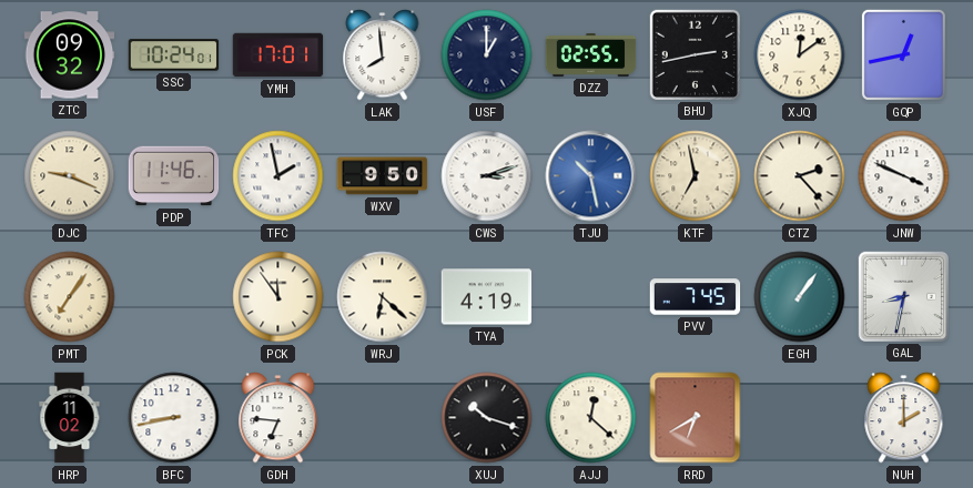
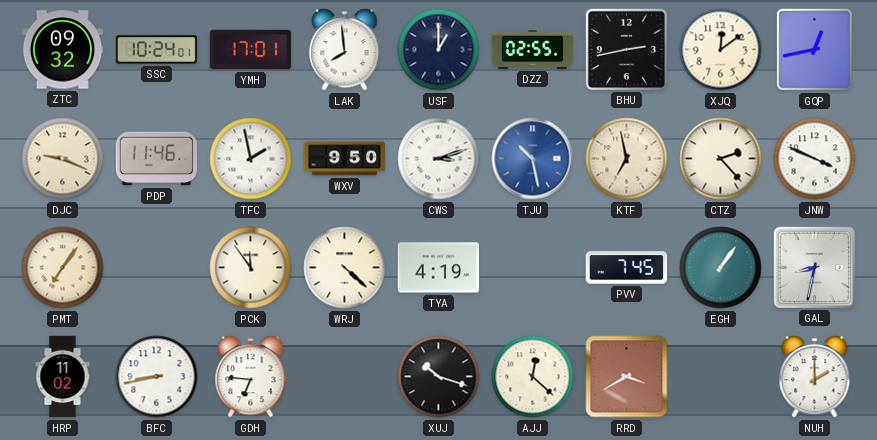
WRJ: 6:22 -> 4:22
RRD: 6:40 -> 3:40
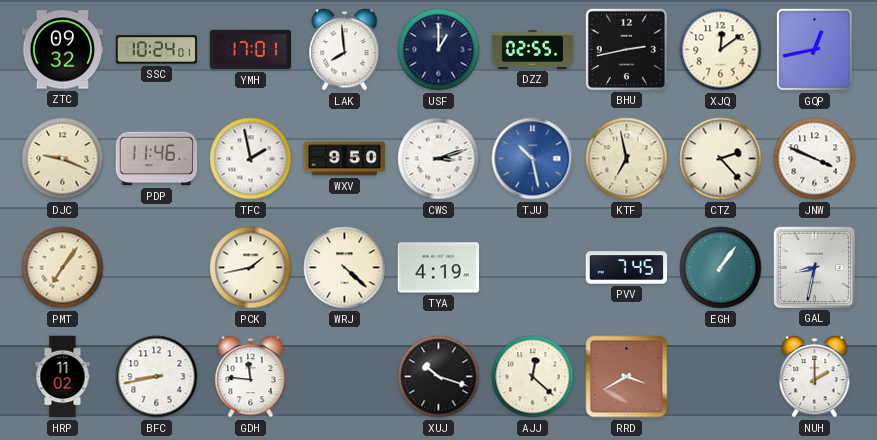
PCK: 11:54 -> 1:43
GDH: 6:46 -> 11:46
